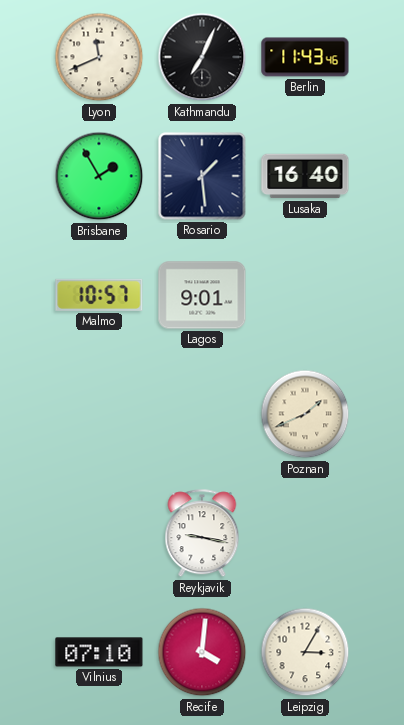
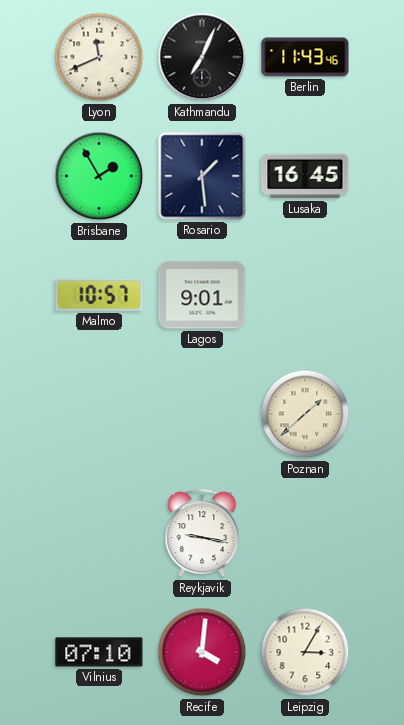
Lusaka: 16:40 -> 16:45
Poznan: 1:41 -> 1:38
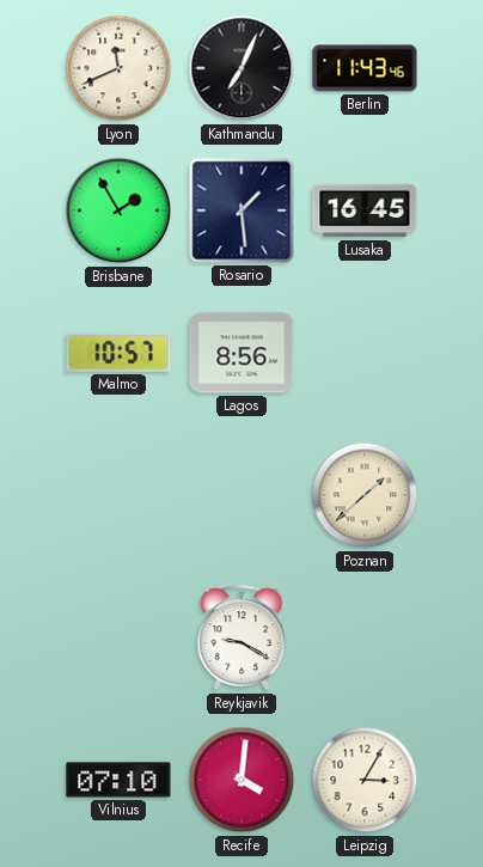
Lagos: 9:01 -> 8:56
Reykjavik: 9:17 -> 9:20
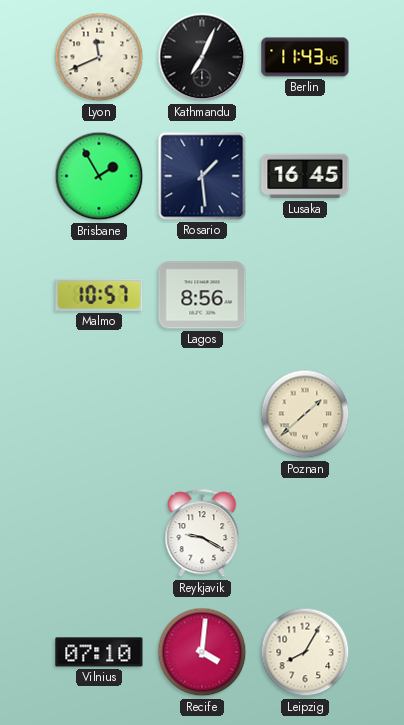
Leipzig: 3:05 -> 8:05
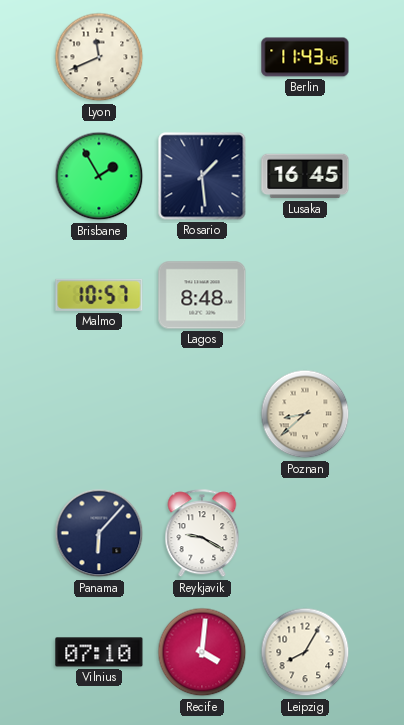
Kathmandu: 7:04 -> none
Lagos: 8:56 -> 8:48
Poznan: 1:38 -> 8:38
Panama: none -> 6:07
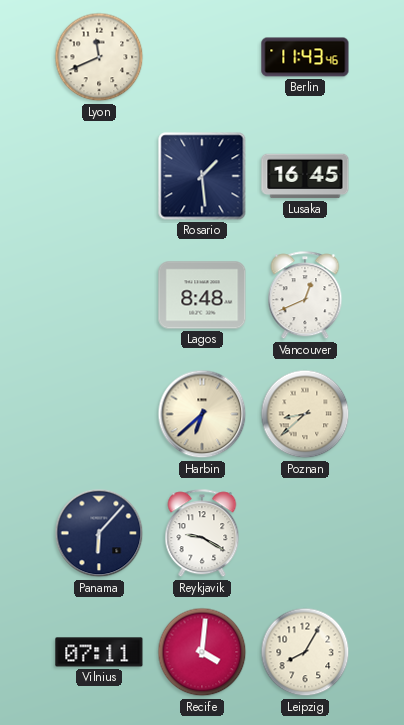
Brisbane: 1:55 -> none
Malmo: 10:57 -> none
Vancouver: none -> 12:41
Harbin: none -> 6:38
Vilnius: 07:10 -> 07:11
